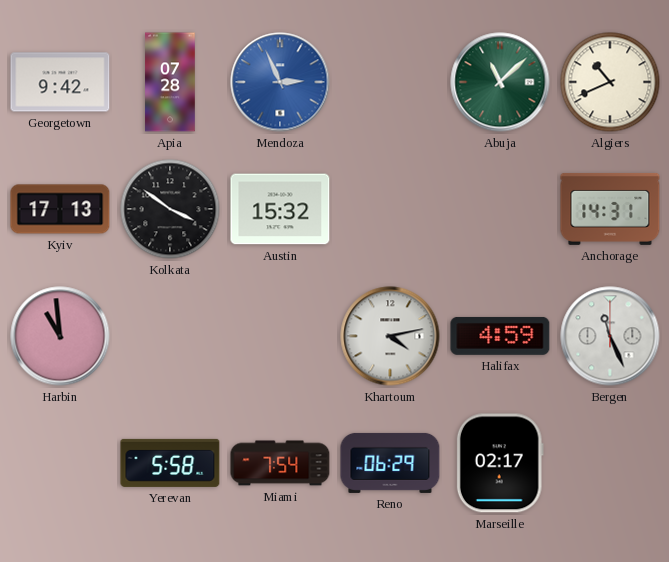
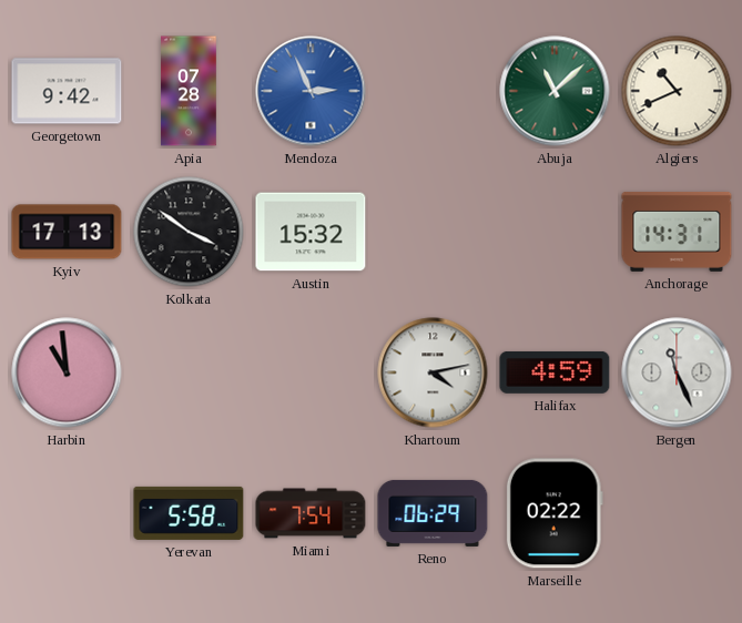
Marseille: 02:17 -> 02:22
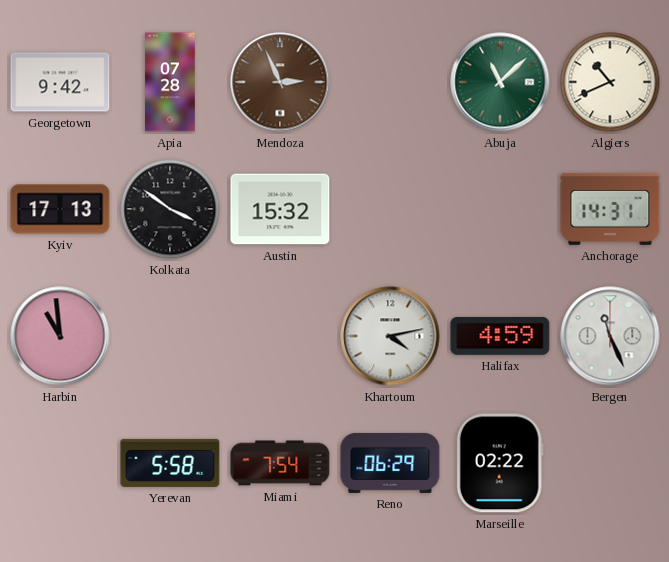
Mendoza dial: blue -> brown
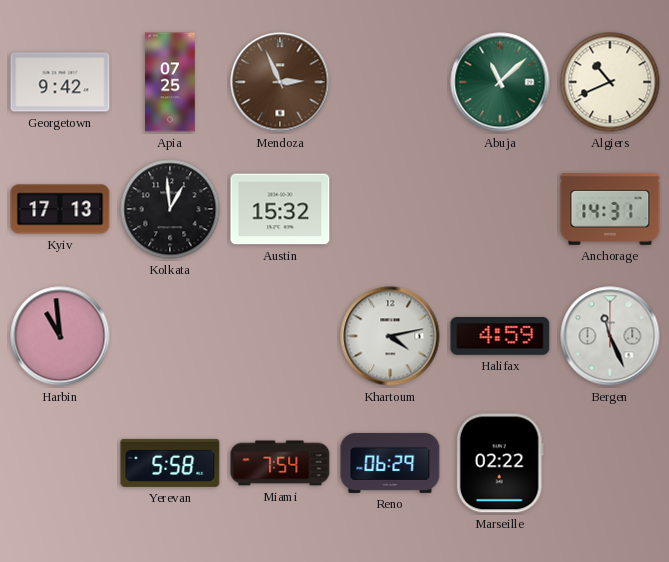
Apia: 07:28 -> 07:25
Kolkata: 3:51 -> 12:59
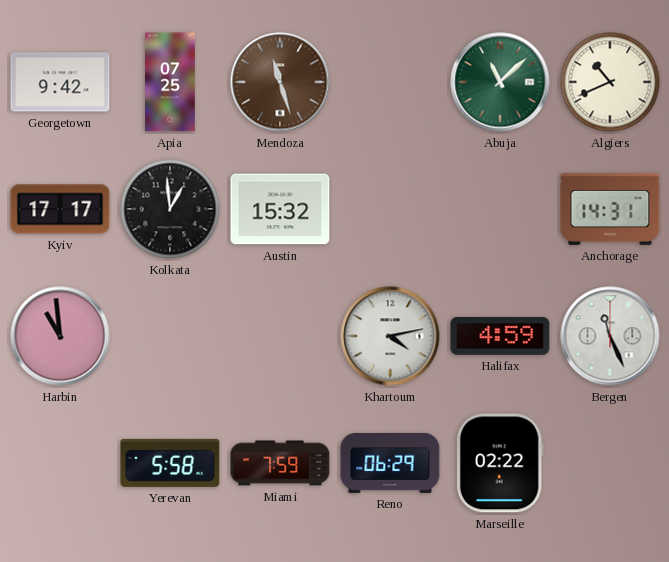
Mendoza: 2:56 -> 11:27
Kyiv: 17:13 -> 17:17
Miami: 7:54 -> 7:59
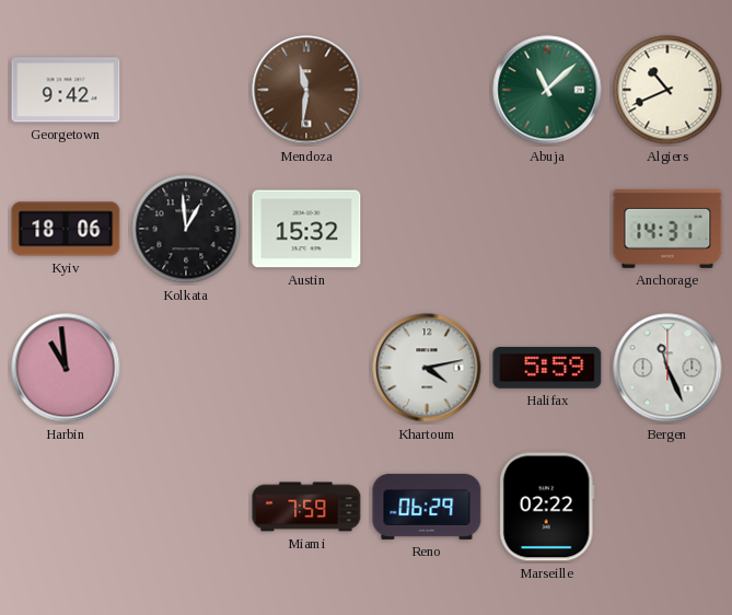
Apia: 07:25 -> none
Mendoza: 11:27 -> 11:31
Kyiv: 17:17 -> 18:06
Halifax: 4:59 -> 5:59
Yerevan: 5:58 -> none
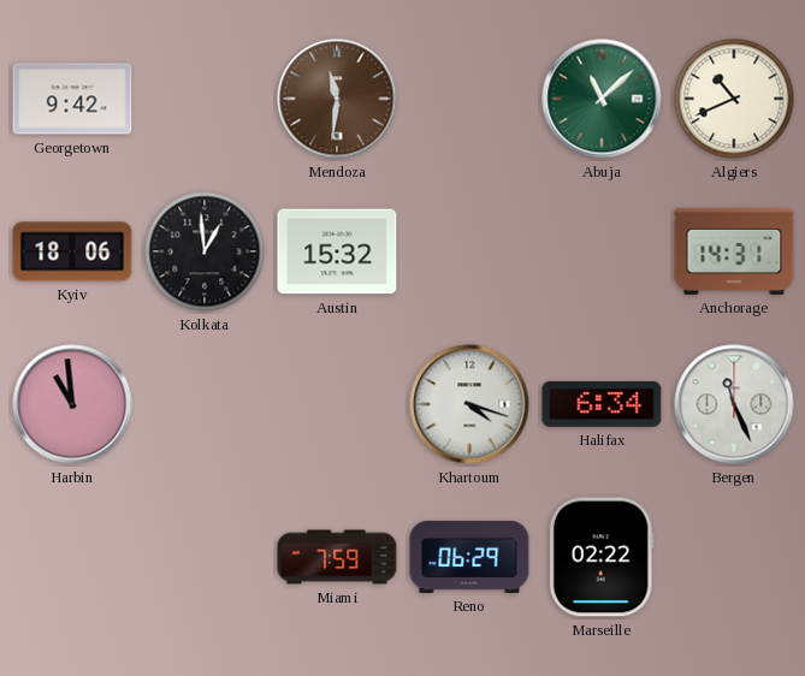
Khartoum: 4:13 -> 4:18
Halifax: 5:59 -> 6:34
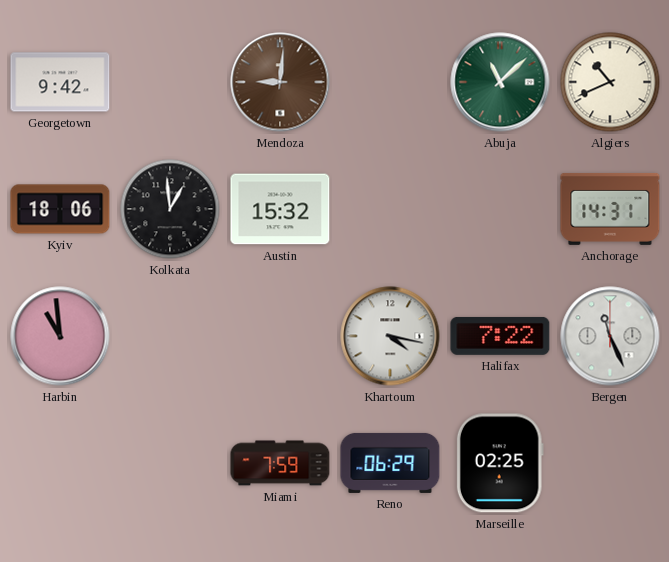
Mendoza: 11:31 -> 9:01
Khartoum: 4:18 -> 4:17
Halifax: 6:34 -> 7:22
Marseille: 02:22 -> 02:25
